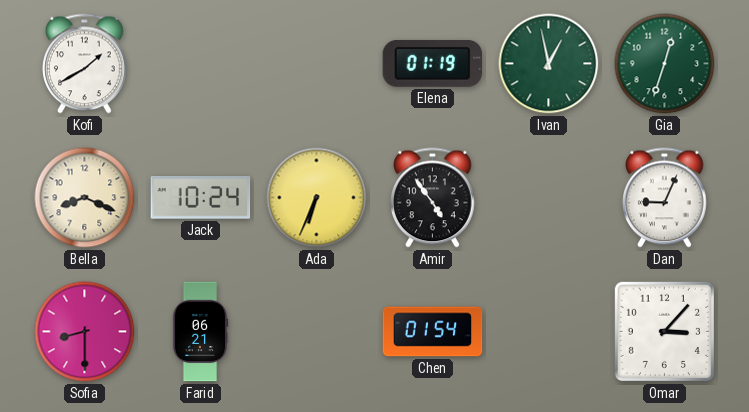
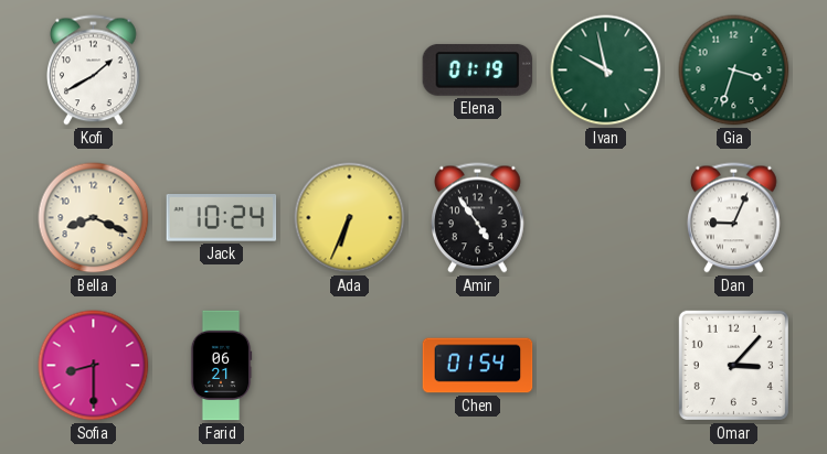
Ivan: 12:58 -> 9:58
Gia: 12:33 -> 3:33
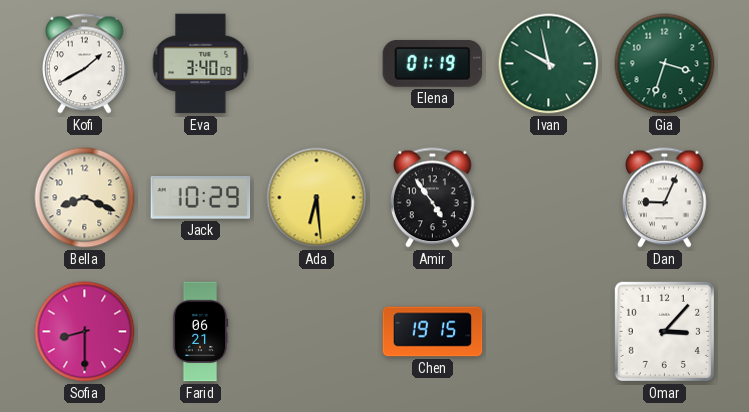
Eva: none -> 3:40
Jack: 10:24 -> 10:29
Ada: 6:34 -> 6:29
Chen: 01:54 -> 19:15
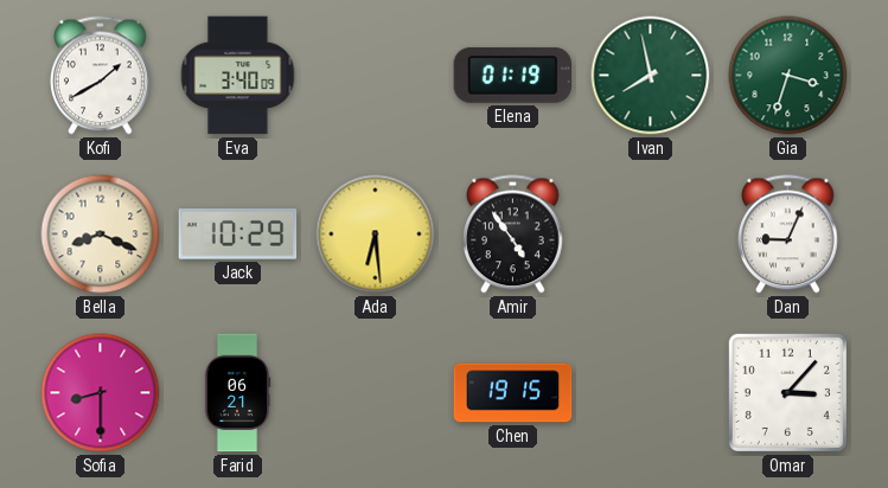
Ivan: 9:58 -> 7:58
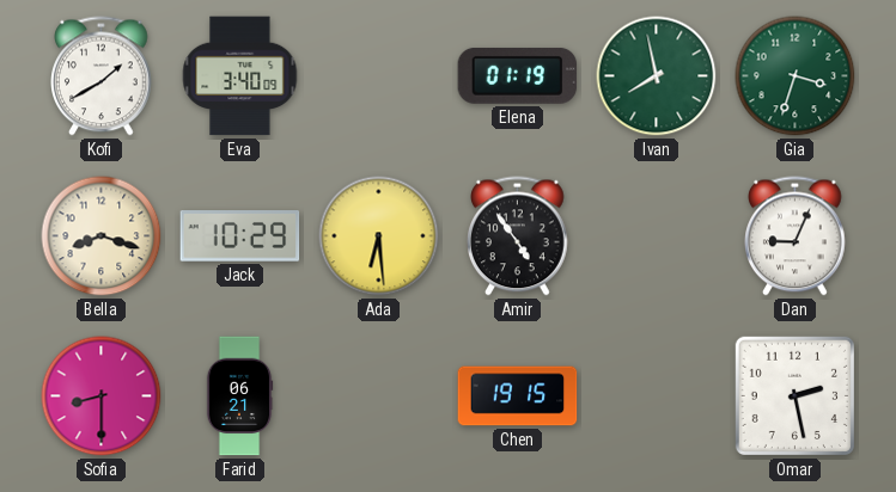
Bella: 8:19 -> 8:18
Omar: 3:07 -> 2:28
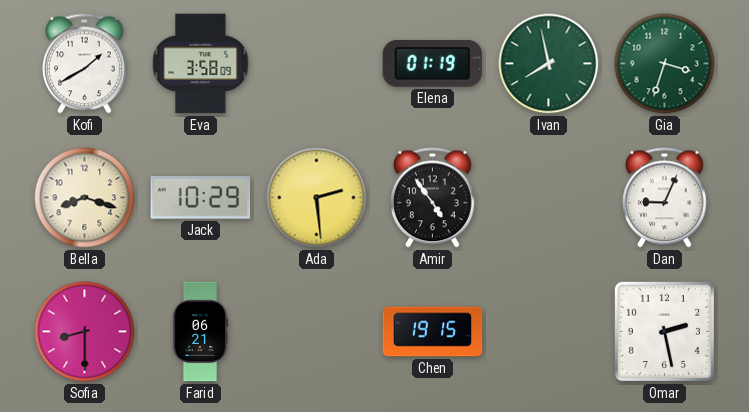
Eva: 3:40 -> 3:58
Ada: 6:29 -> 2:29
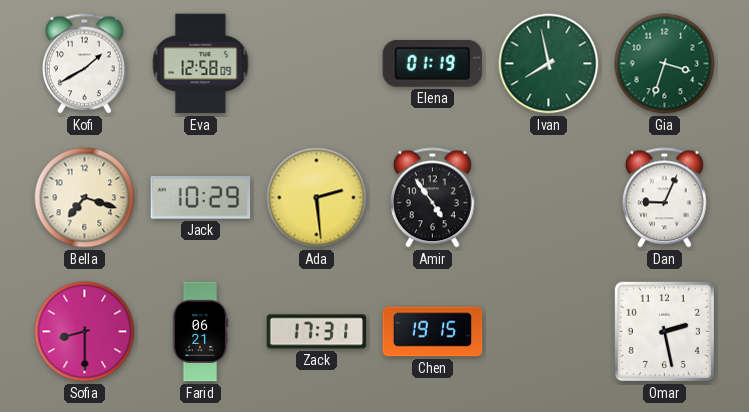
Eva: 3:58 -> 12:58
Bella: 8:18 -> 7:18
Zack: none -> 17:31
